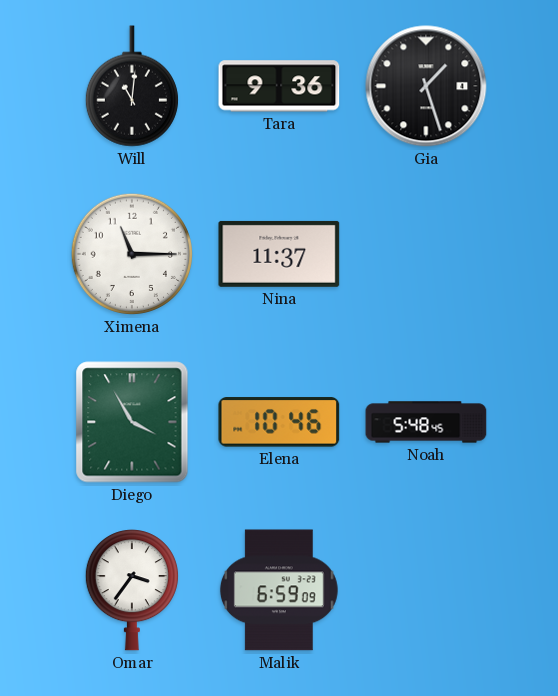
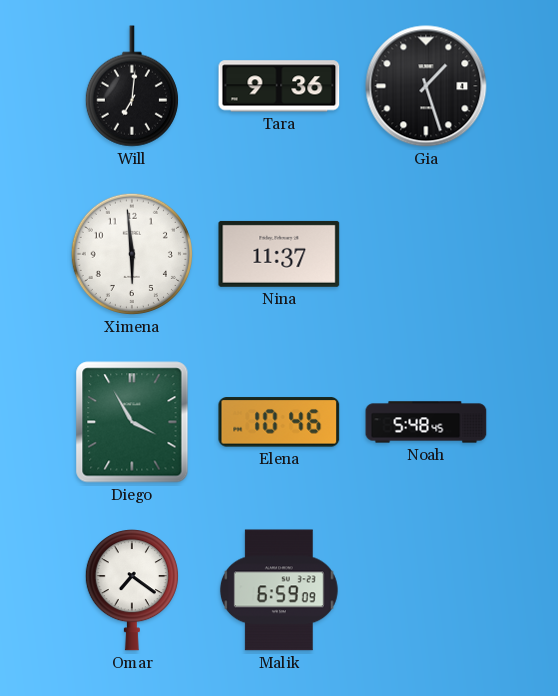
Will: 11:01 -> 7:01
Ximena: 11:15 -> 5:59
Omar: 3:36 -> 7:21
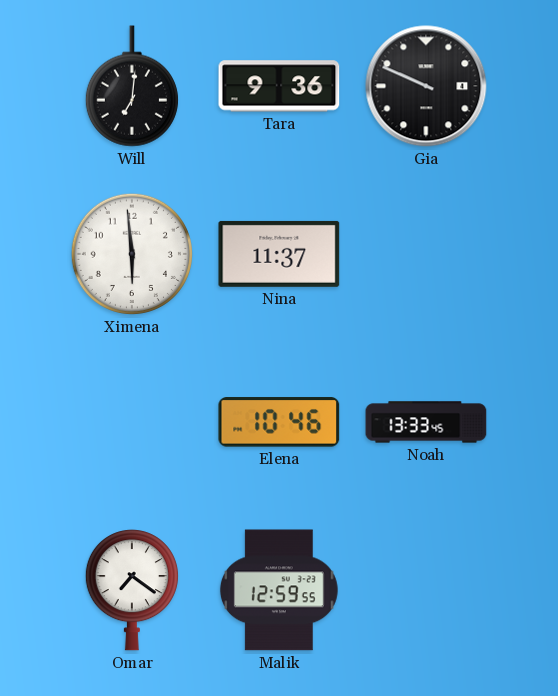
Gia: 1:27 -> 9:49
Diego: 3:55 -> none
Noah: 5:48 -> 13:33
Malik: 6:59 -> 12:59
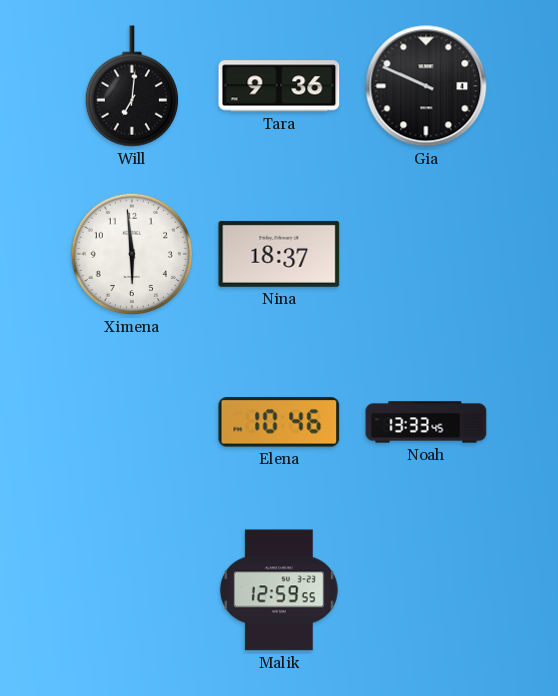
Nina: 11:37 -> 18:37
Omar: 7:21 -> none
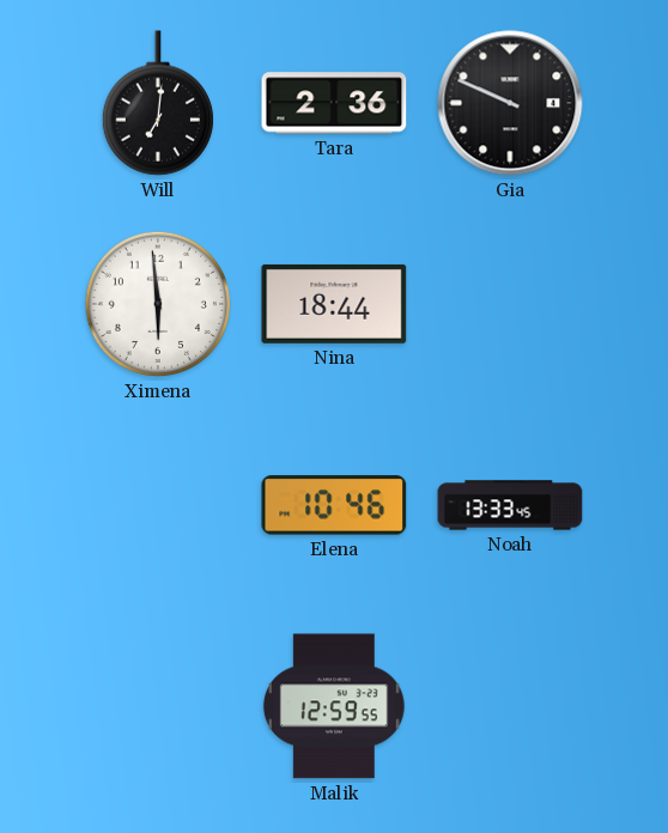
Tara: 9:36 -> 2:36
Nina: 18:37 -> 18:44
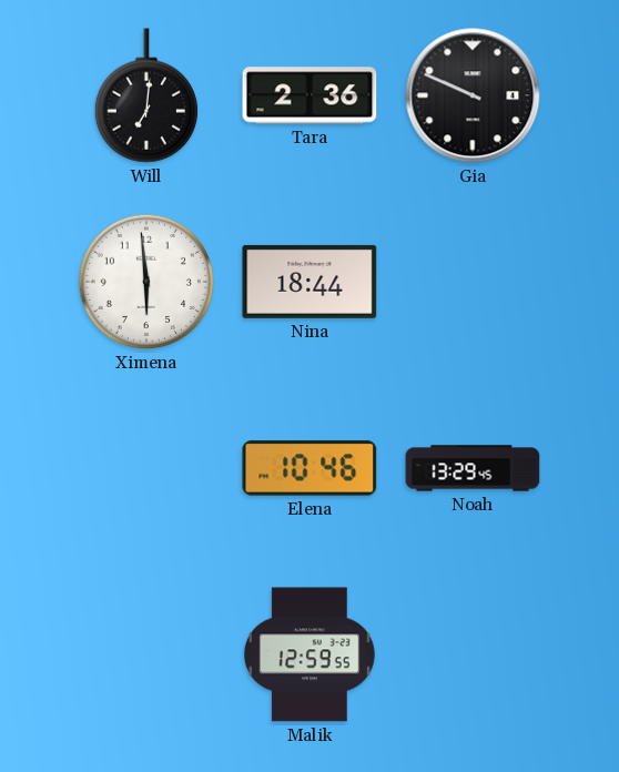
Noah: 13:33 -> 13:29
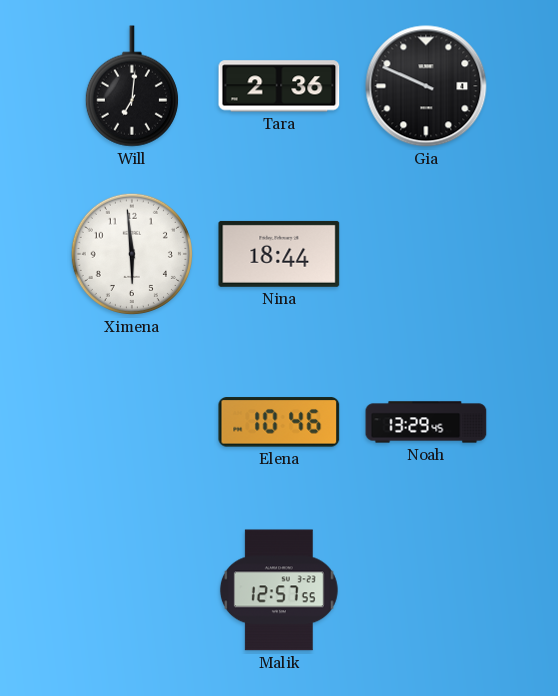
Malik: 12:59 -> 12:57
